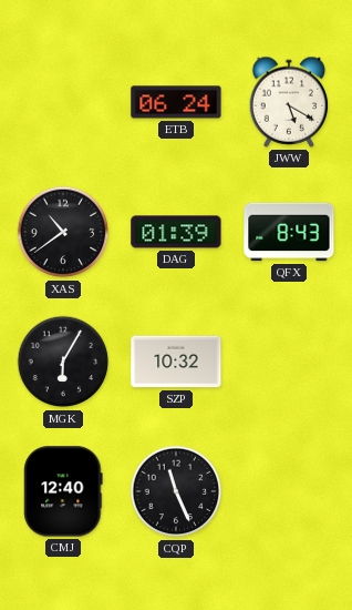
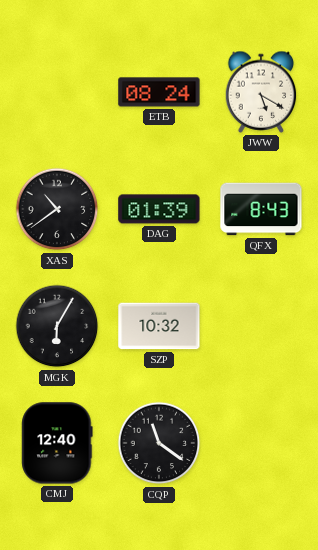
ETB: 06:24 -> 08:24
CQP: 11:26 -> 11:21
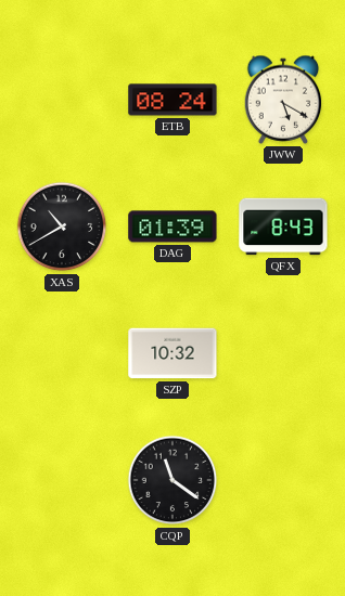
XAS: 10:39 -> 10:40
MGK: 6:05 -> none
CMJ: 12:40 -> none
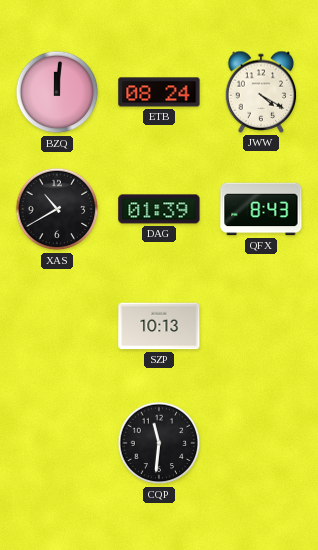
BZQ: none -> 12:01
JWW: 5:20 -> 4:20
SZP: 10:32 -> 10:13
CQP: 11:21 -> 11:31
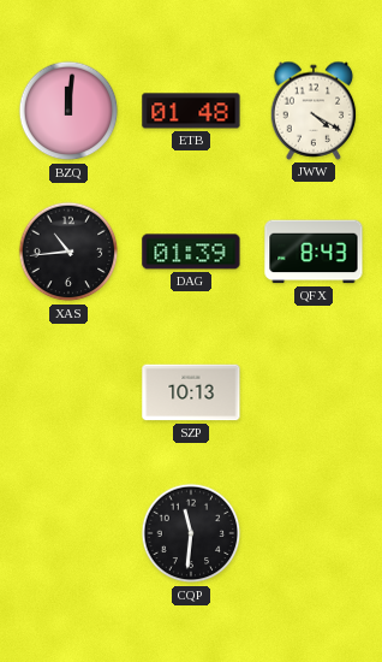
ETB: 08:24 -> 01:48
XAS: 10:40 -> 10:44
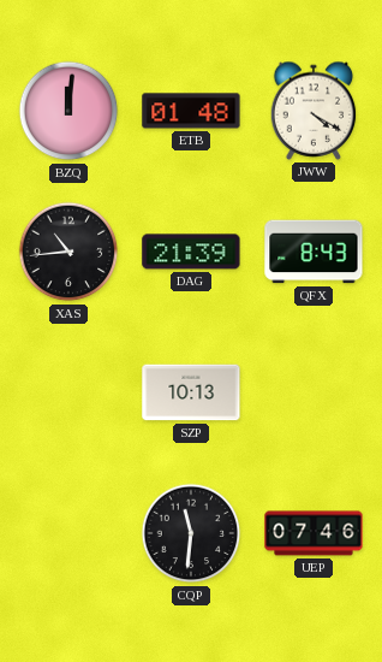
DAG: 01:39 -> 21:39
UEP: none -> 07:46
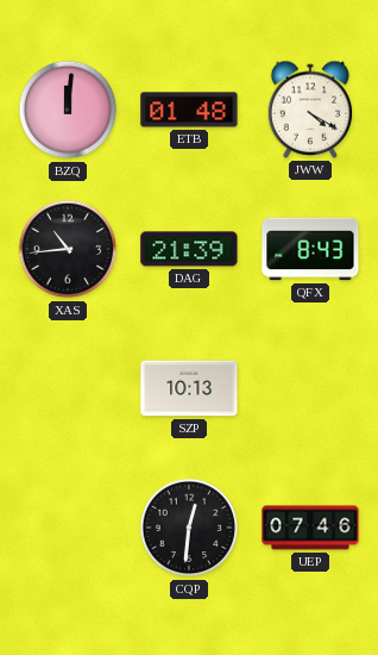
CQP: 11:31 -> 12:31
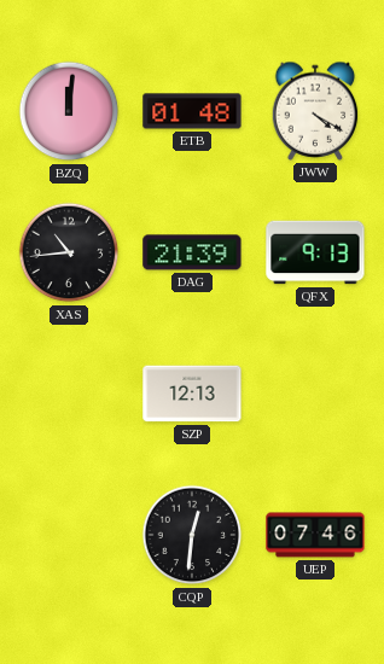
QFX: 8:43 -> 9:13
SZP: 10:13 -> 12:13
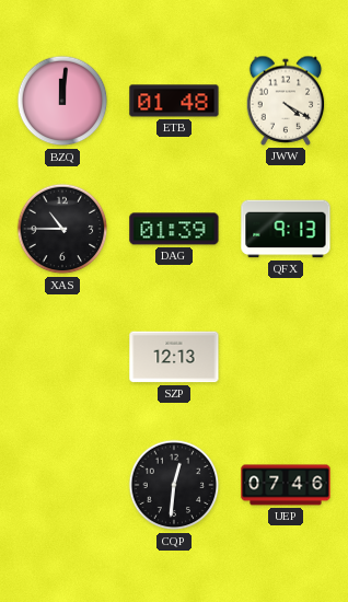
XAS: 10:44 -> 10:45
DAG: 21:39 -> 01:39
